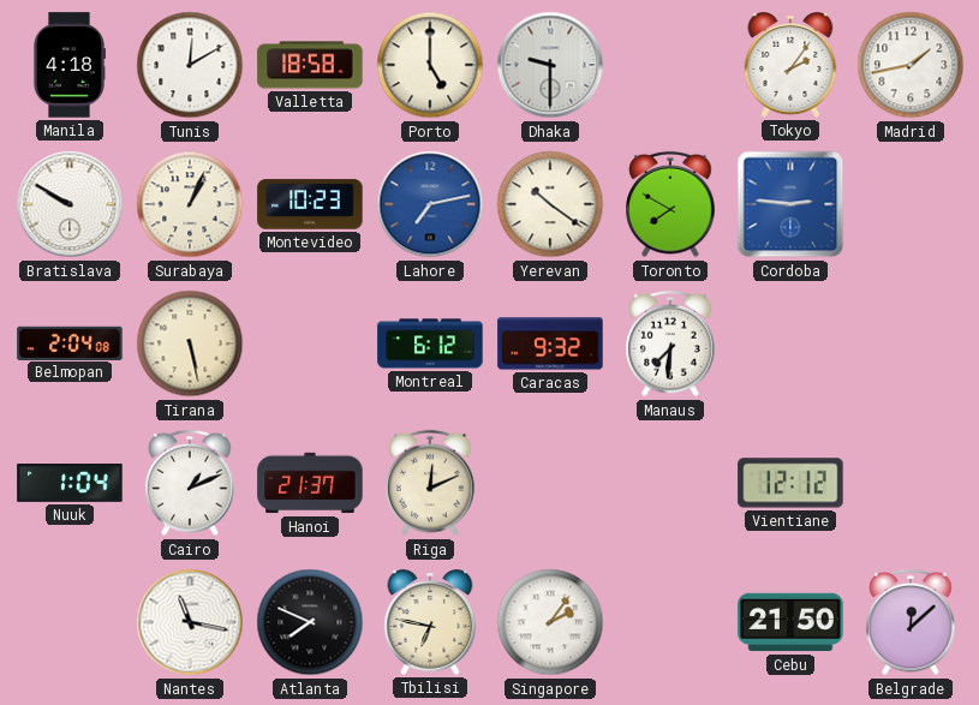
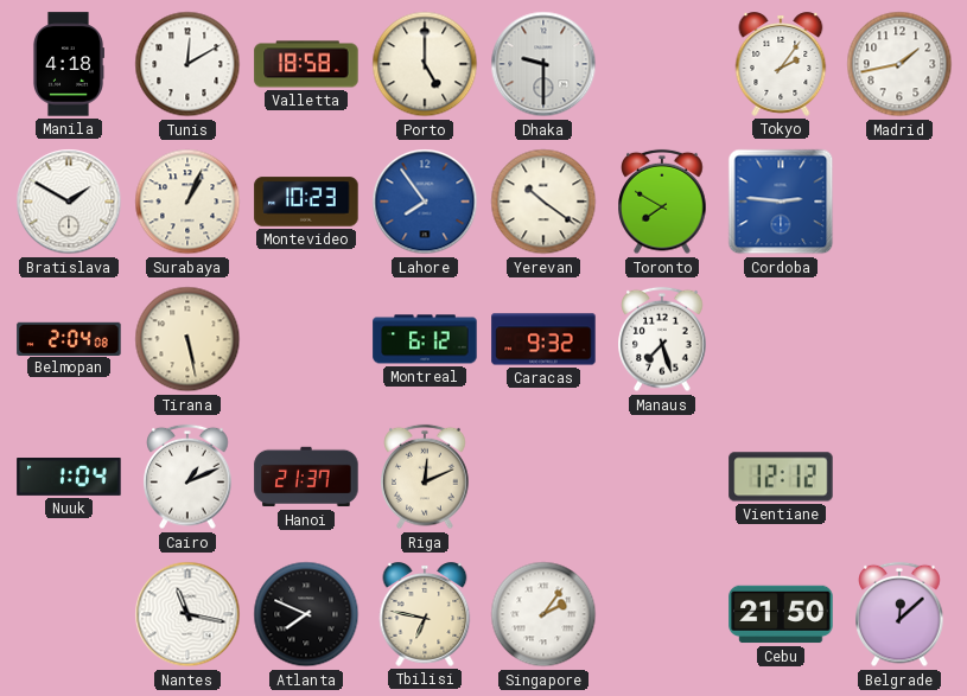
Bratislava: 9:50 -> 1:50
Lahore: 7:13 -> 7:54
Manaus: 7:31 -> 7:27
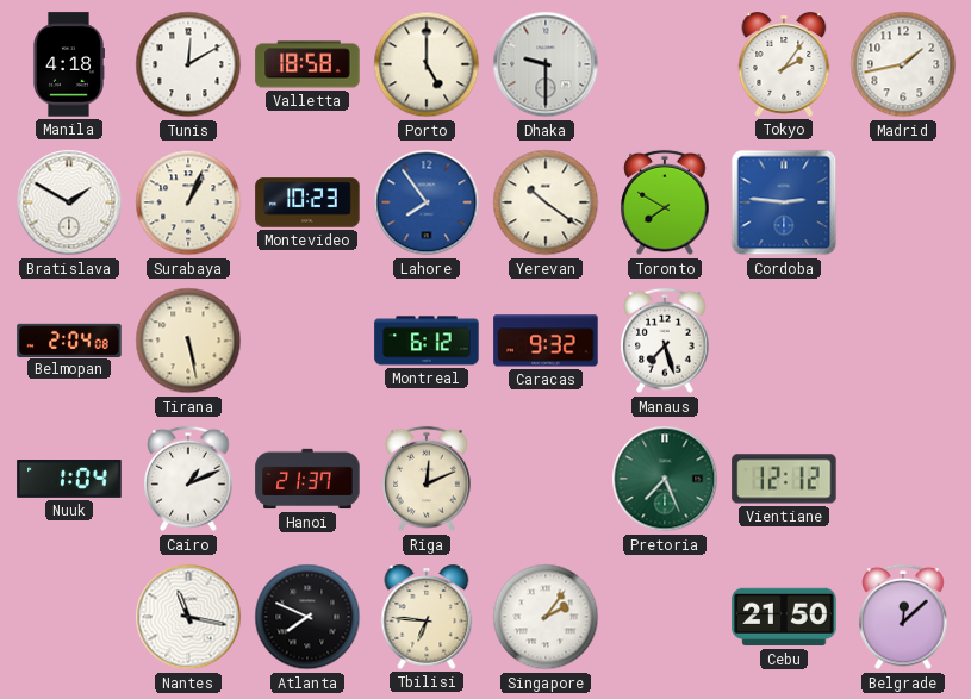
Pretoria: none -> 7:26
Tbilisi: 6:47 -> 6:46
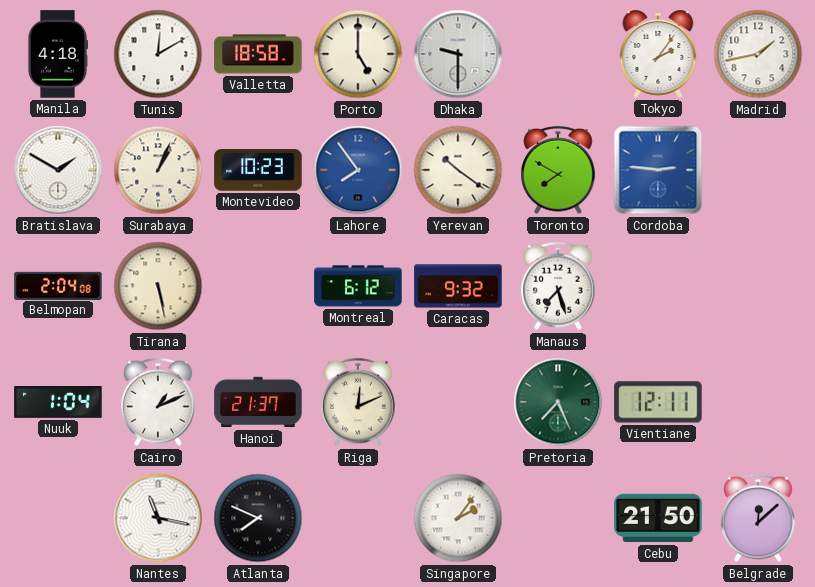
Vientiane: 12:12 -> 12:11
Tbilisi: 6:46 -> none
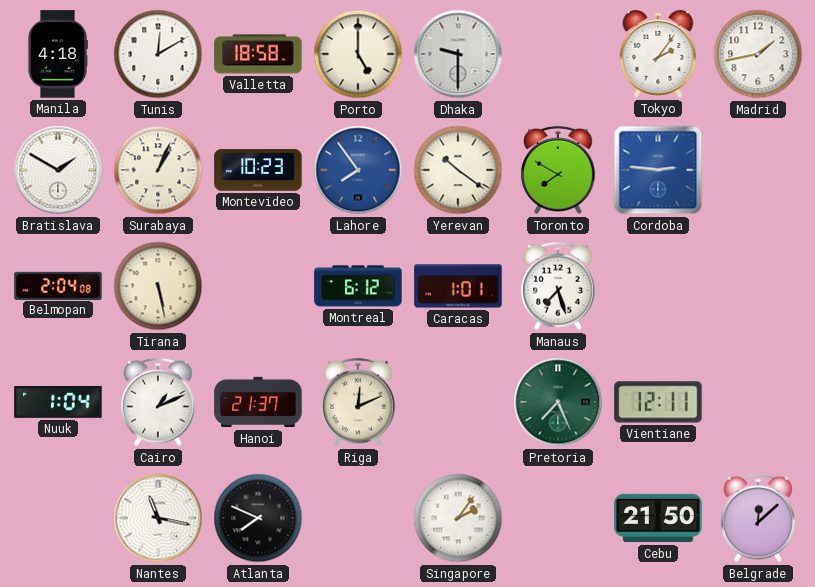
Caracas: 9:32 -> 1:01
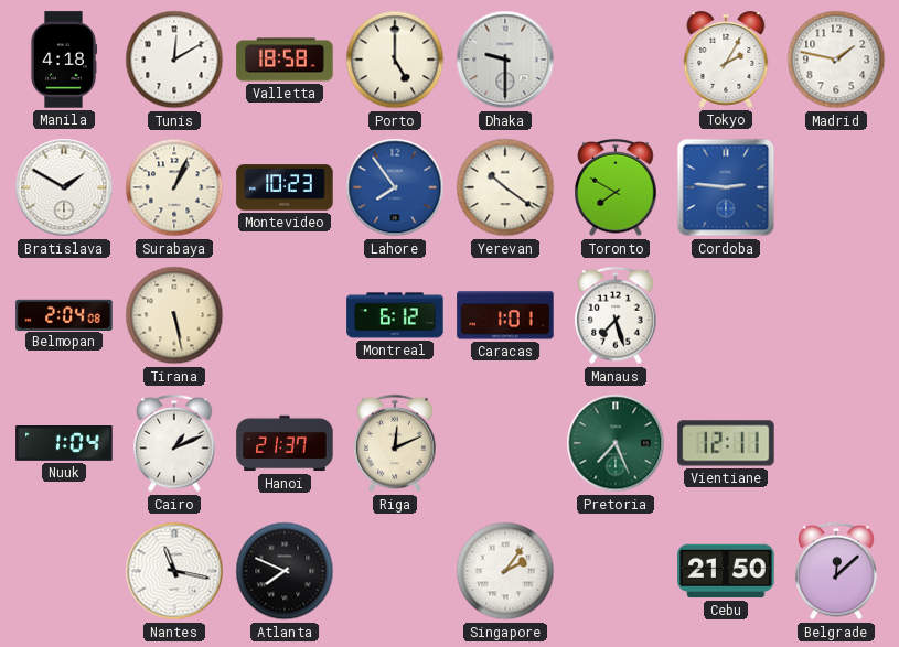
Tokyo: 2:06 -> 2:05
Madrid: 1:43 -> 1:47
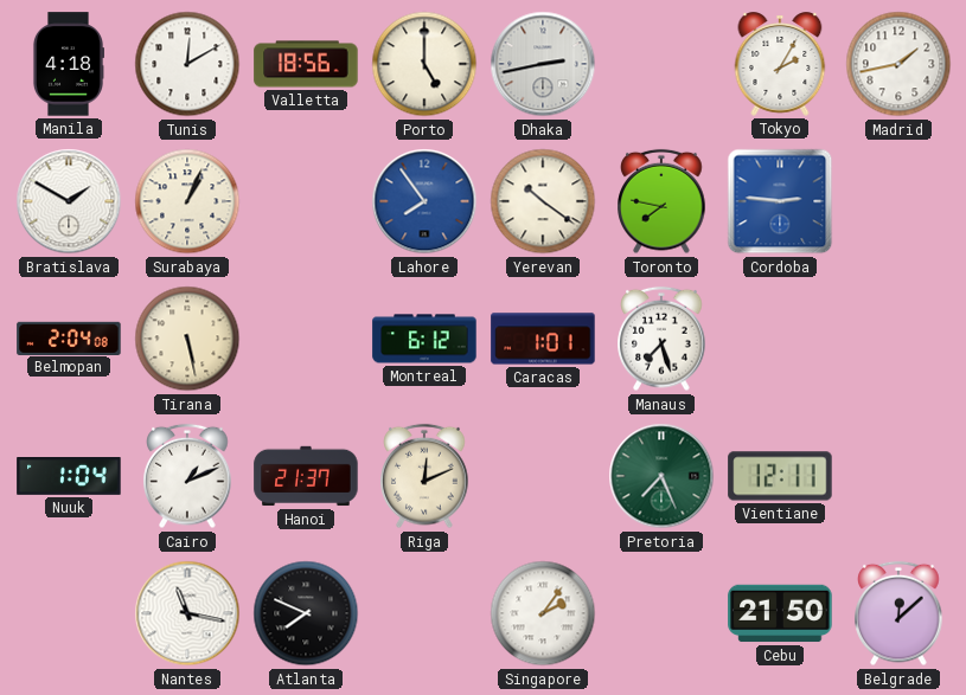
Valletta: 18:58 -> 18:56
Dhaka: 9:30 -> 2:43
Madrid: 1:47 -> 1:43
Montevideo: 10:23 -> none
Toronto: 7:50 -> 7:47
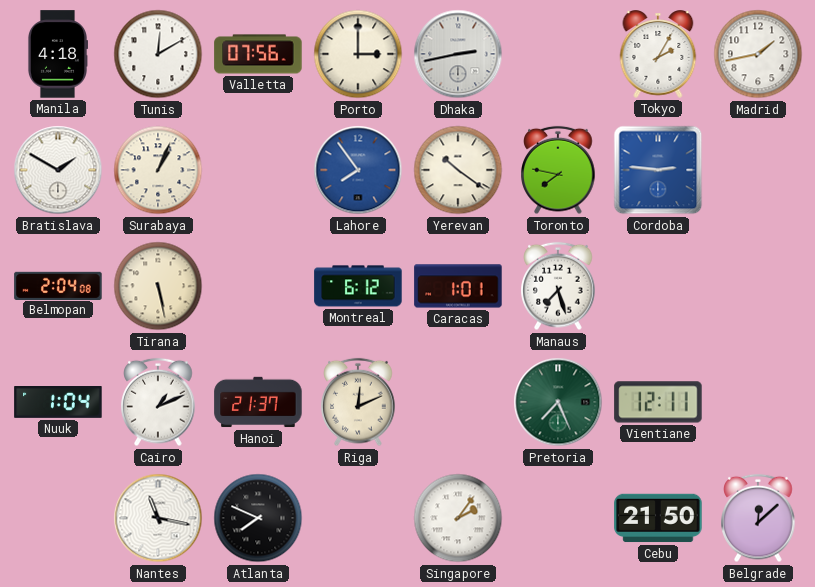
Valletta: 18:56 -> 07:56
Porto: 5:00 -> 3:00
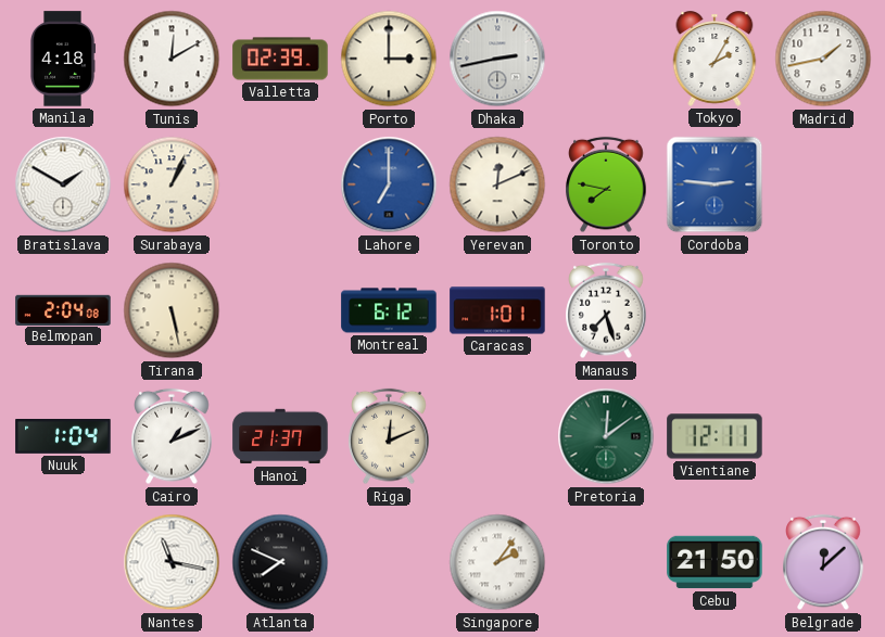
Valletta: 07:56 -> 02:39
Lahore: 7:54 -> 7:00
Yerevan: 10:21 -> 12:11
Pretoria: 7:26 -> 12:09
